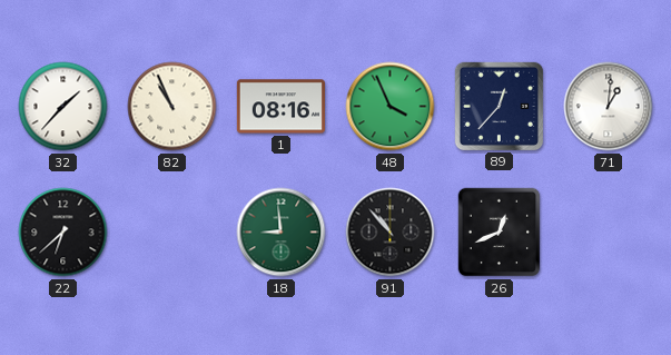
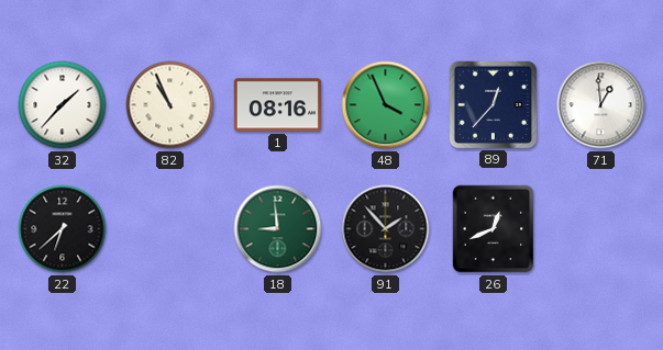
71: 1:01 -> 12:59
91: 10:53 -> 1:53
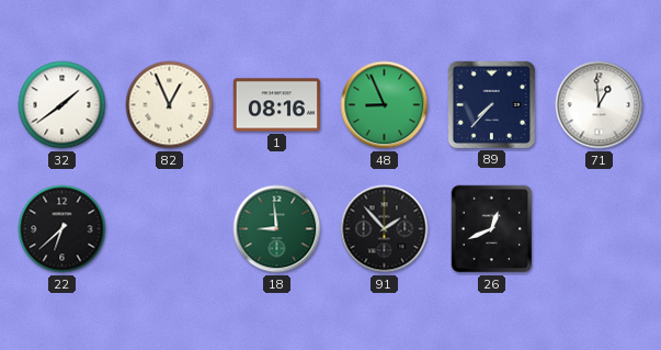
32: 1:37 -> 1:39
82: 10:56 -> 12:56
48: 3:56 -> 8:56
89: 12:37 -> 7:37
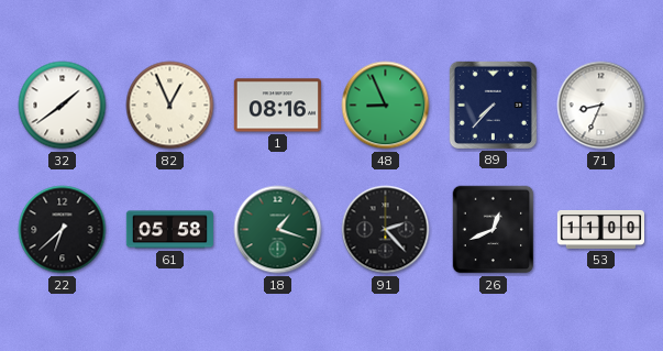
71: 12:59 -> 8:34
61: none -> 05:58
18: 8:59 -> 1:18
91: 1:53 -> 2:23
53: none -> 11:00
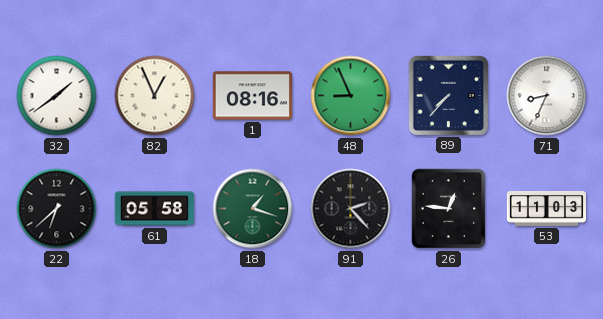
26: 12:41 -> 12:46
53: 11:00 -> 11:03
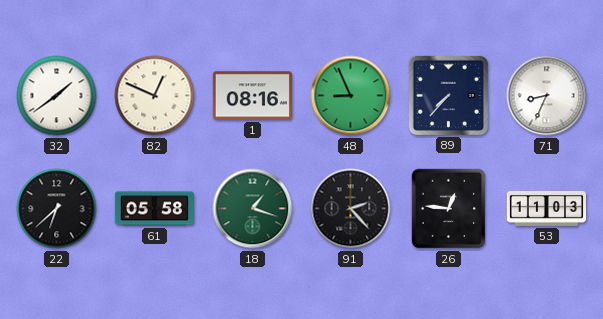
82: 12:56 -> 12:49
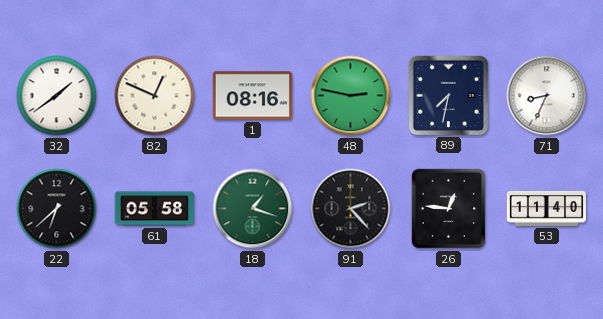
48: 8:56 -> 2:47
89: 7:37 -> 7:32
53: 11:03 -> 11:40
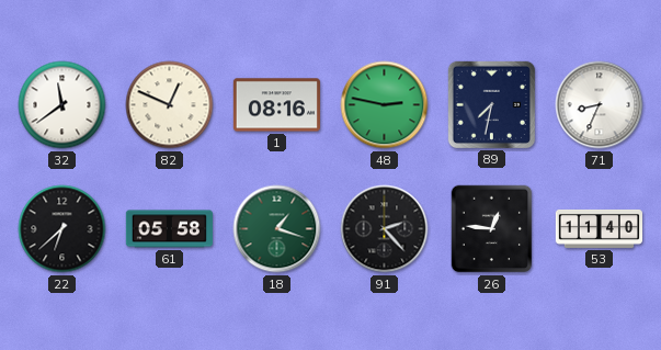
32: 1:39 -> 11:39
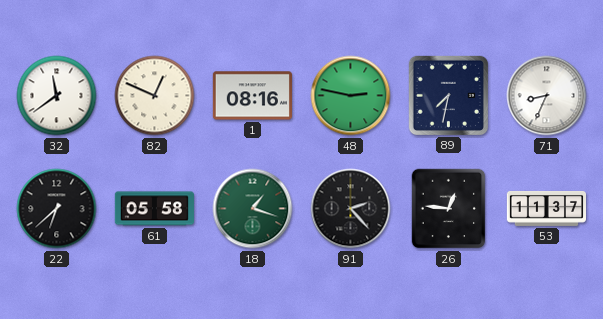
53: 11:40 -> 11:37
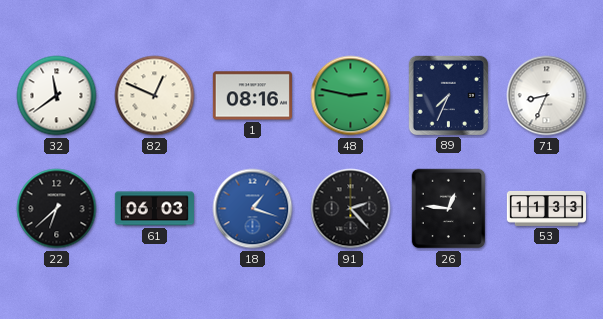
89: 7:32 -> 7:34
61: 05:58 -> 06:03
18 dial: green -> blue
53: 11:37 -> 11:33
